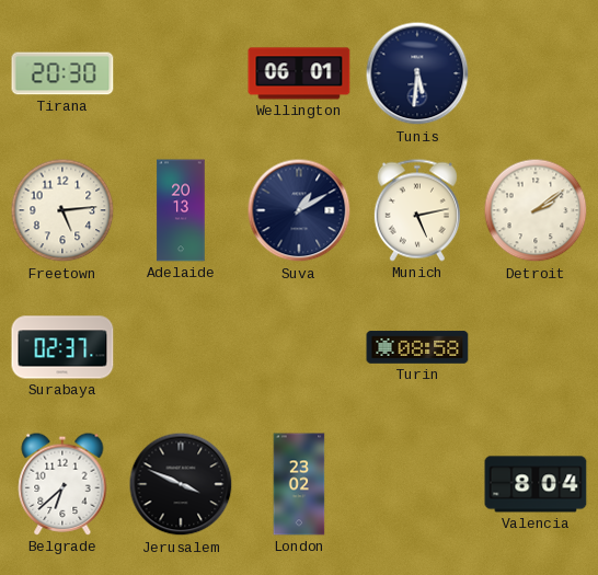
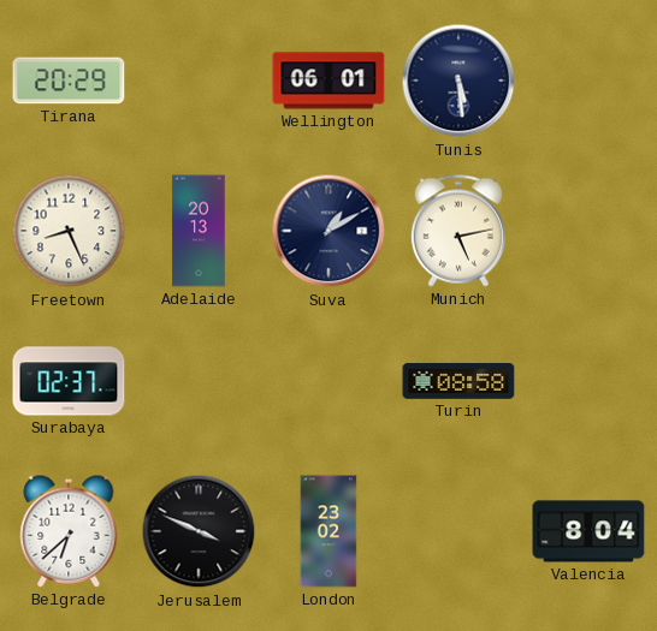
Tirana: 20:30 -> 20:29
Tunis: 5:31 -> 5:29
Freetown: 5:14 -> 8:26
Detroit: 2:09 -> none
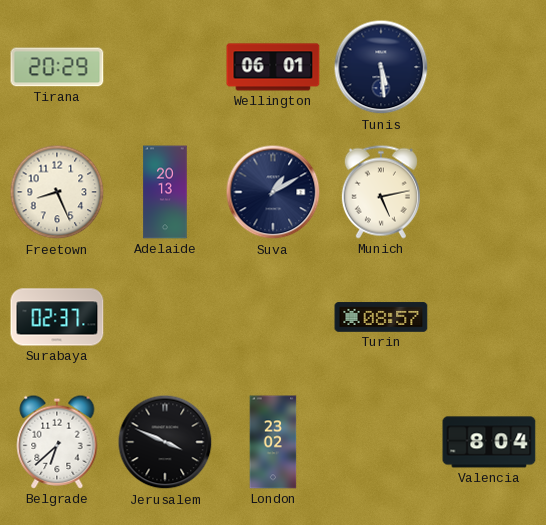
Turin: 08:58 -> 08:57
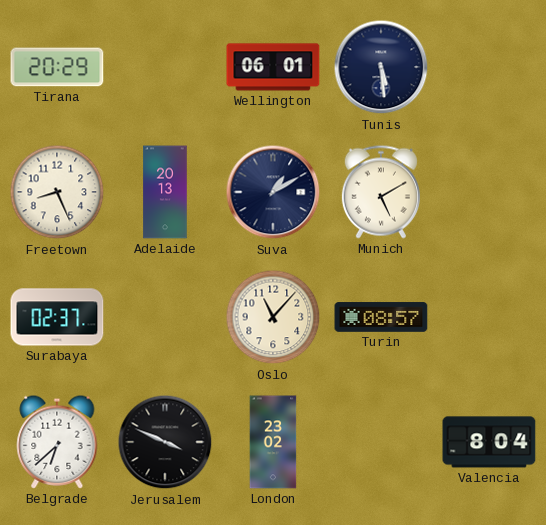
Munich: 5:13 -> 5:10
Oslo: none -> 11:07
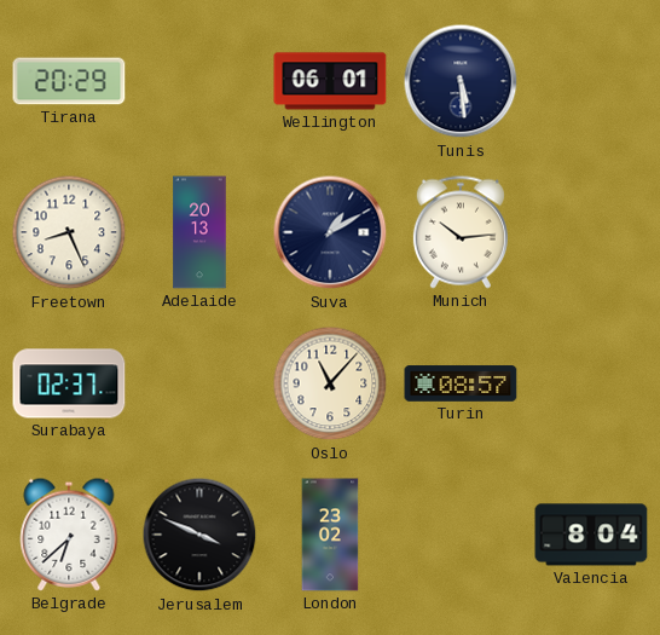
Munich: 5:10 -> 10:14
